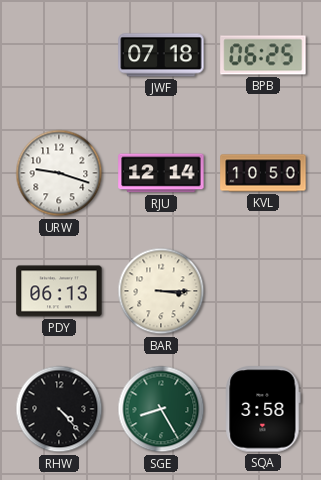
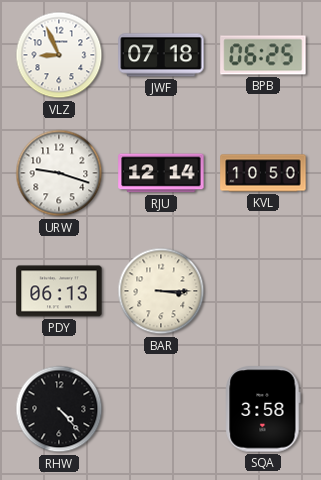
VLZ: none -> 8:56
SGE: 8:25 -> none
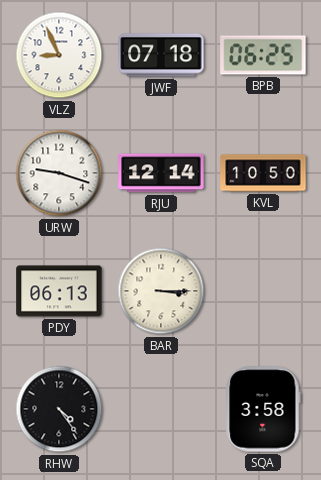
RHW: 4:23 -> 4:24
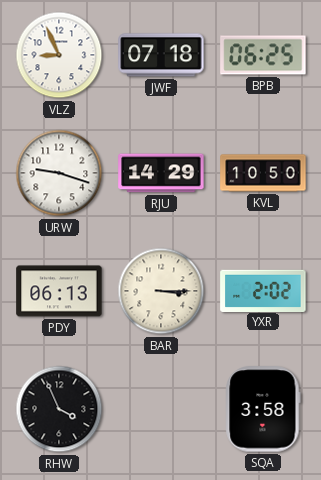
RJU: 12:14 -> 14:29
YXR: none -> 2:02
RHW: 4:24 -> 3:56
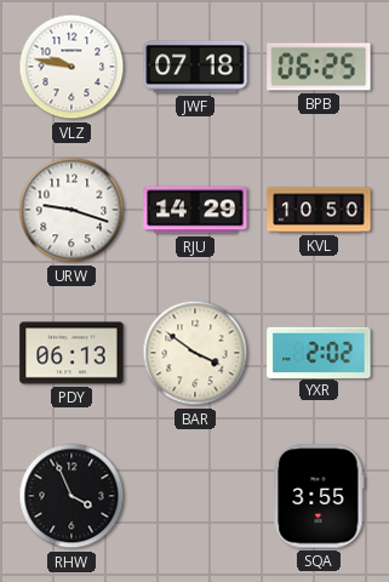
VLZ: 8:56 -> 9:47
BAR: 3:15 -> 3:51
SQA: 3:58 -> 3:55
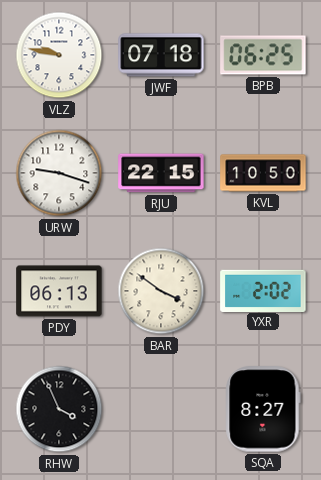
RJU: 14:29 -> 22:15
SQA: 3:55 -> 8:27
